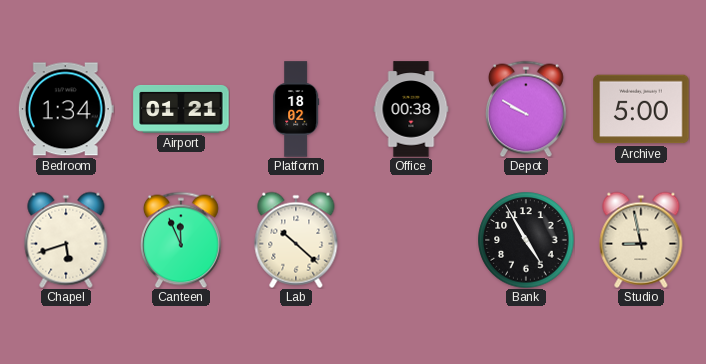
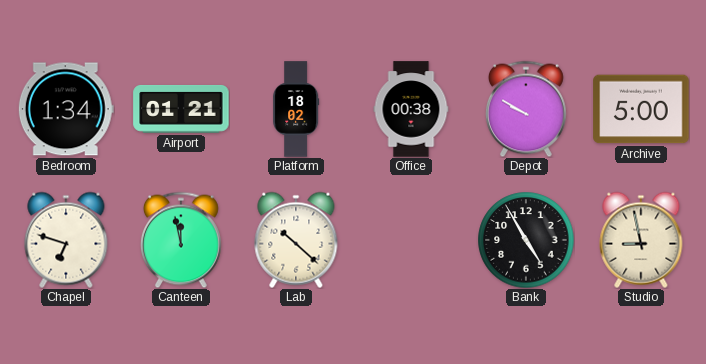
Chapel: 5:42 -> 6:48
Canteen: 11:56 -> 11:58
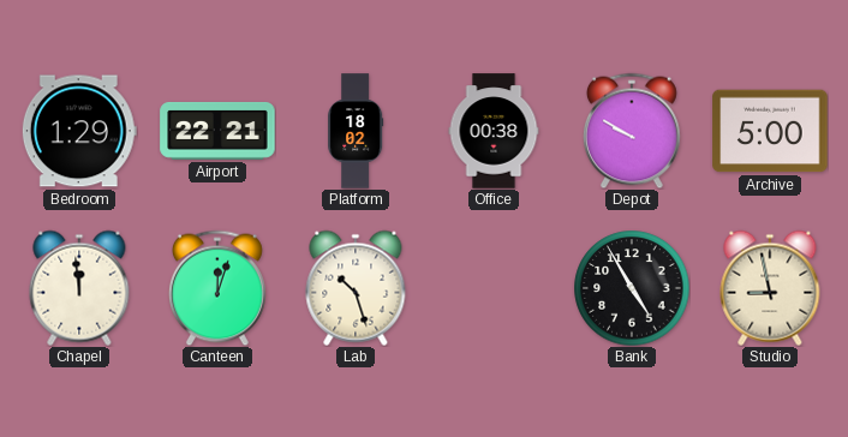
Bedroom: 1:34 -> 1:29
Airport: 01:21 -> 22:21
Chapel: 6:48 -> 11:59
Canteen: 11:58 -> 12:03
Lab: 10:22 -> 10:27
